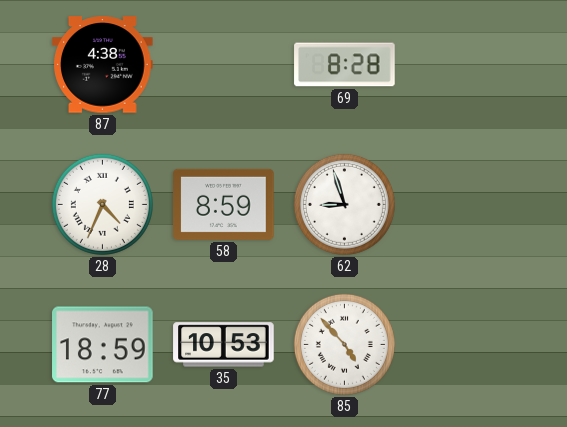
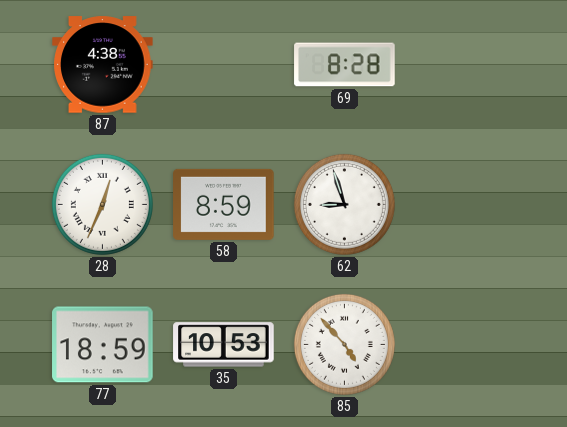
28: 4:34 -> 12:34
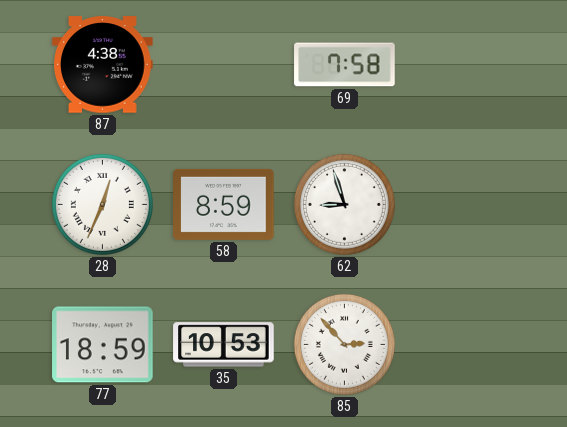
69: 8:28 -> 7:58
85: 4:53 -> 2:53
